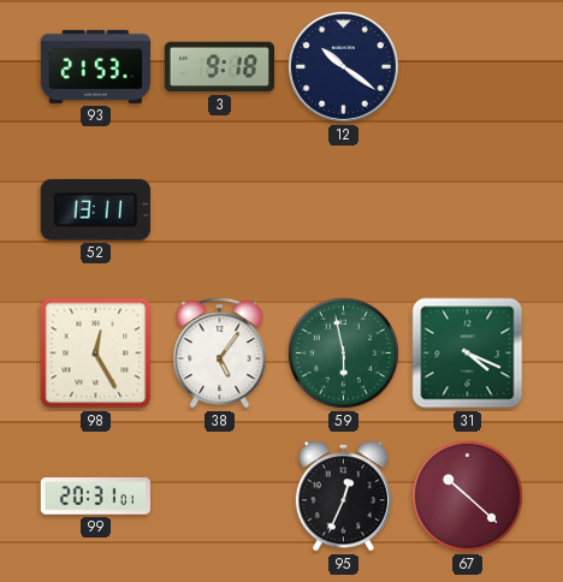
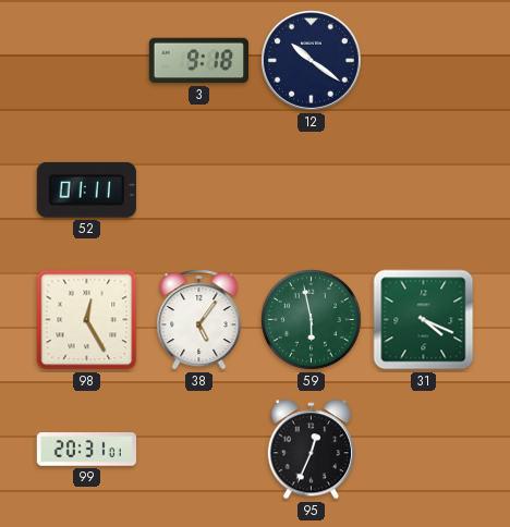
93: 21:53 -> none
52: 13:11 -> 01:11
67: 10:22 -> none
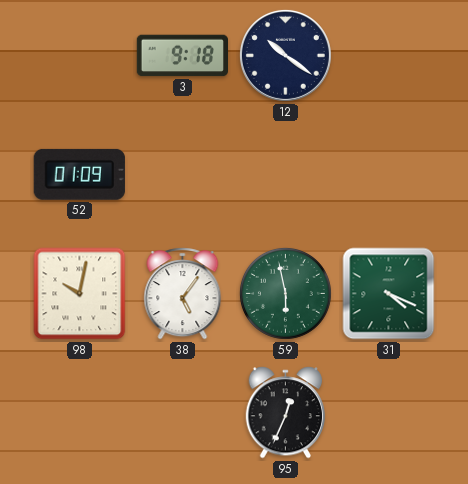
52: 01:11 -> 01:09
98: 12:25 -> 10:02
99: 20:31 -> none
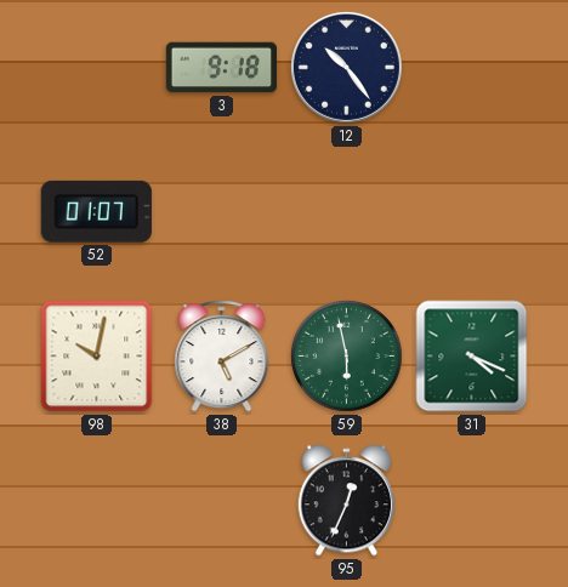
12: 10:21 -> 10:24
52: 01:09 -> 01:07
38: 5:06 -> 5:10
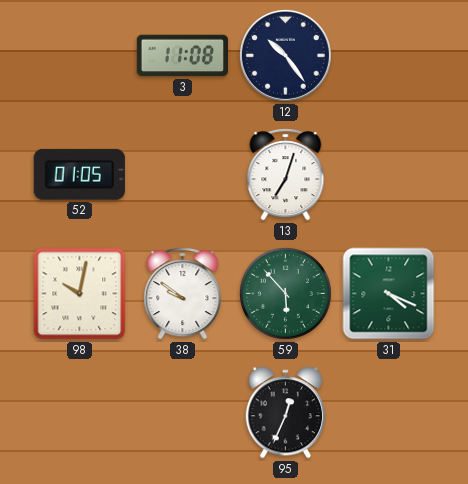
3: 9:18 -> 11:08
52: 01:07 -> 01:05
13: none -> 7:03
38: 5:10 -> 9:51
59: 5:58 -> 5:53
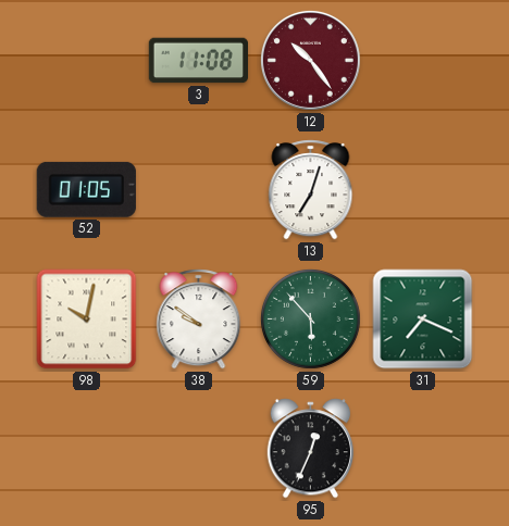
12 dial: navy -> burgundy
31: 4:19 -> 7:19
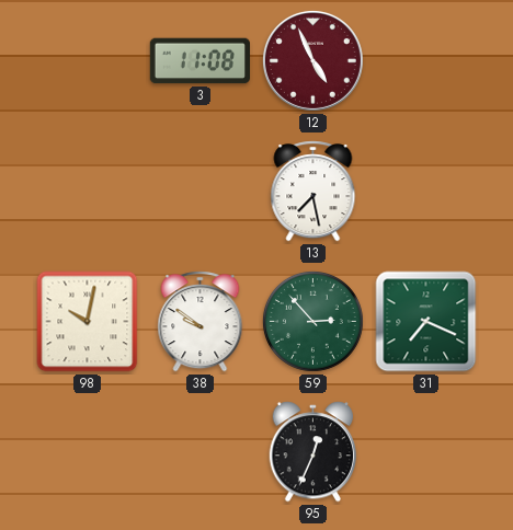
12: 10:24 -> 4:56
52: 01:05 -> none
13: 7:03 -> 7:28
59: 5:53 -> 2:53
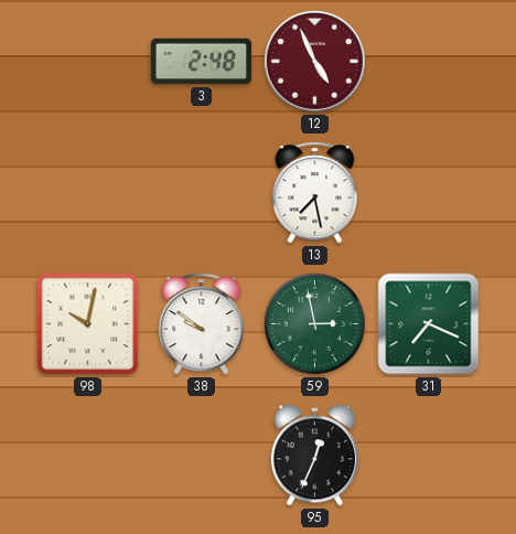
3: 11:08 -> 2:48
59: 2:53 -> 2:58
